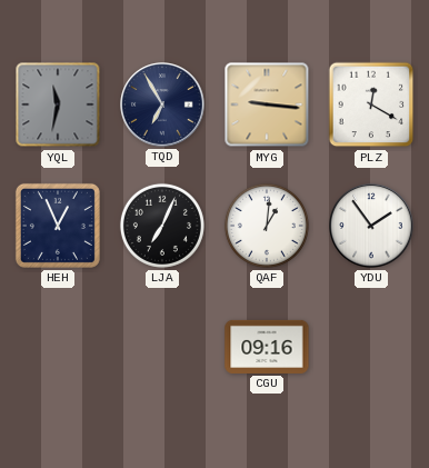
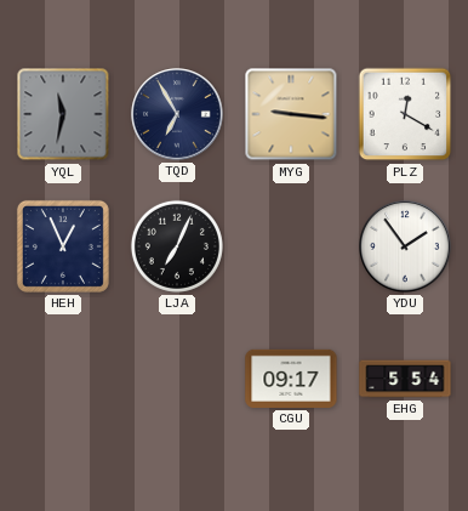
QAF: 1:01 -> none
CGU: 09:16 -> 09:17
EHG: none -> 5:54
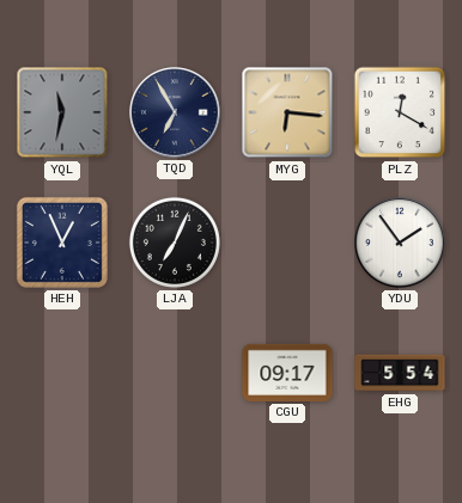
MYG: 9:16 -> 6:16
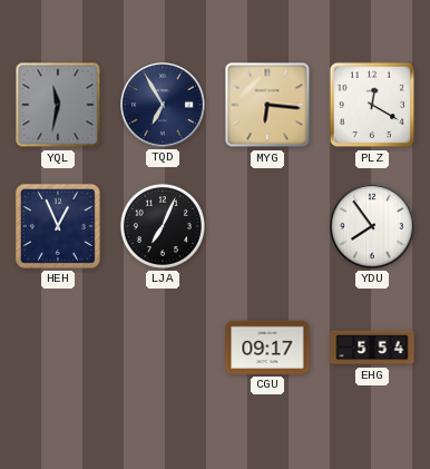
YDU: 1:54 -> 7:54
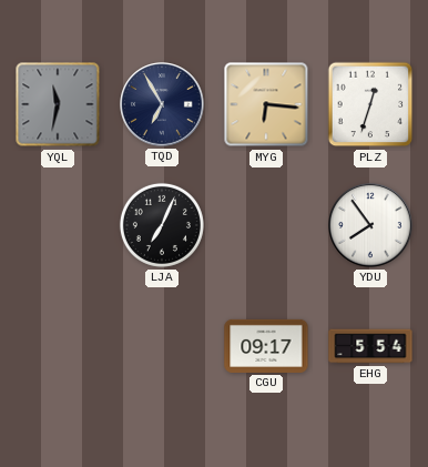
PLZ: 12:20 -> 12:33
HEH: 12:56 -> none
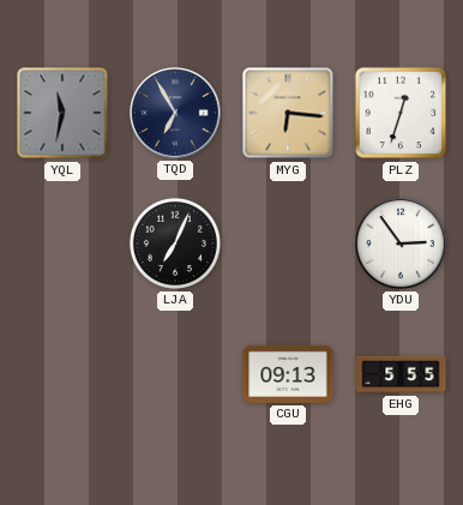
YDU: 7:54 -> 2:54
CGU: 09:17 -> 09:13
EHG: 5:54 -> 5:55
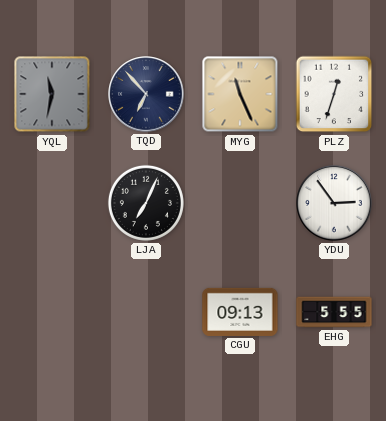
TQD: 6:55 -> 6:53
MYG: 6:16 -> 11:26
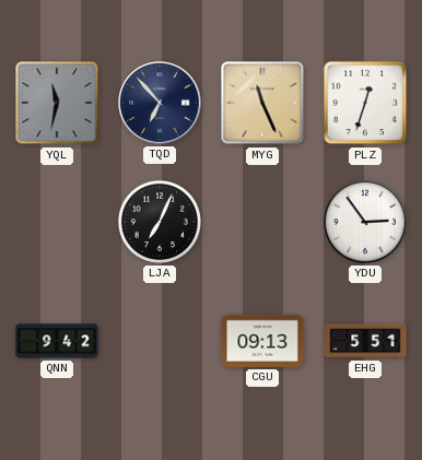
QNN: none -> 9:42
EHG: 5:55 -> 5:51
